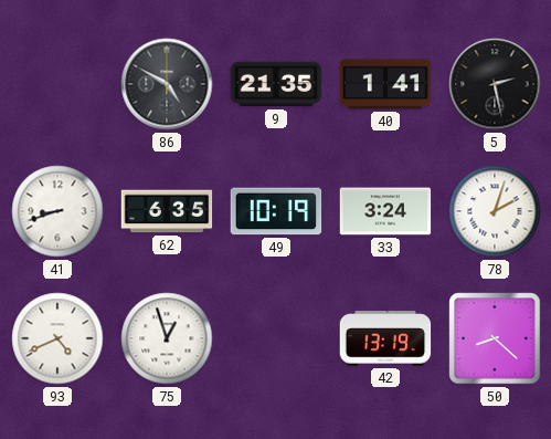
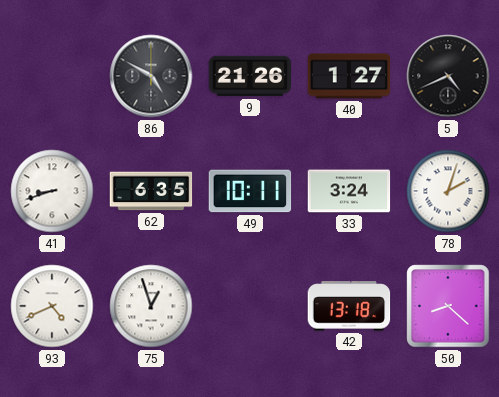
9: 21:35 -> 21:26
40: 1:41 -> 1:27
5: 2:28 -> 4:41
49: 10:19 -> 10:11
42: 13:19 -> 13:18
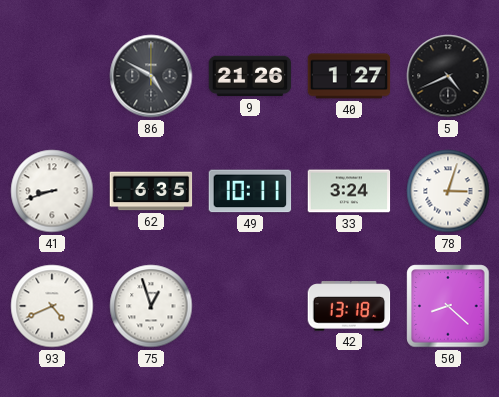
78: 2:03 -> 3:03
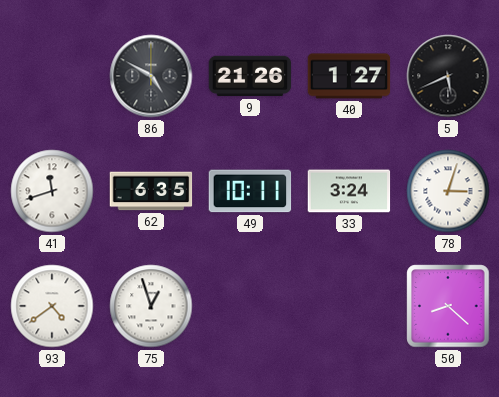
5: 4:41 -> 5:41
41: 8:42 -> 11:42
93: 4:41 -> 4:39
42: 13:18 -> none
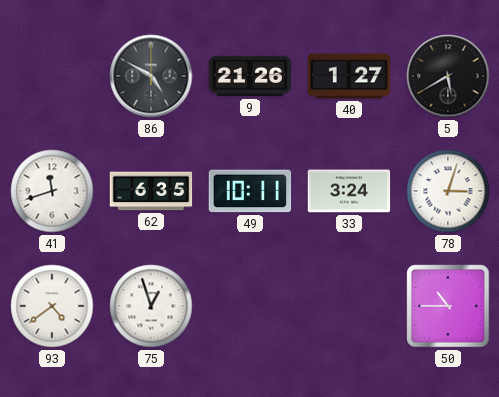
5: 5:41 -> 5:40
50: 8:22 -> 10:45
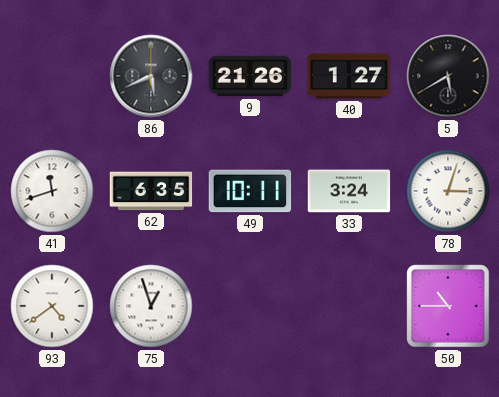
86: 4:50 -> 5:41
